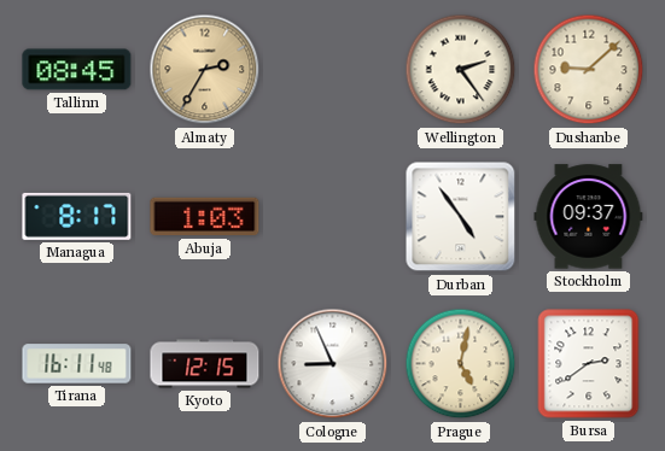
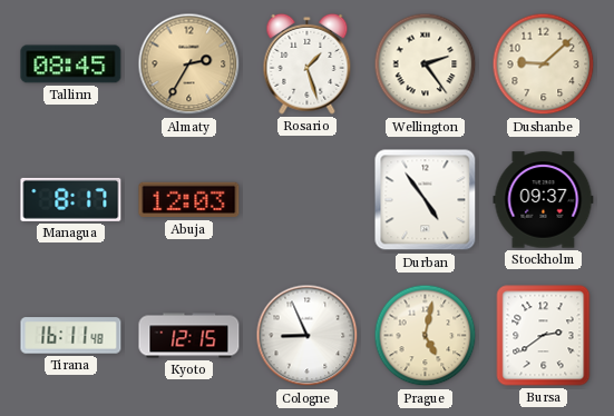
Rosario: none -> 1:27
Abuja: 1:03 -> 12:03
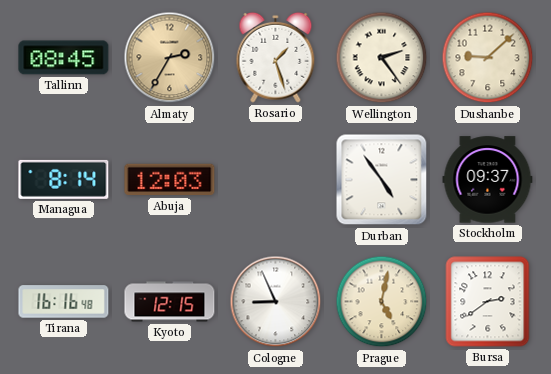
Managua: 8:17 -> 8:14
Tirana: 16:11 -> 16:16
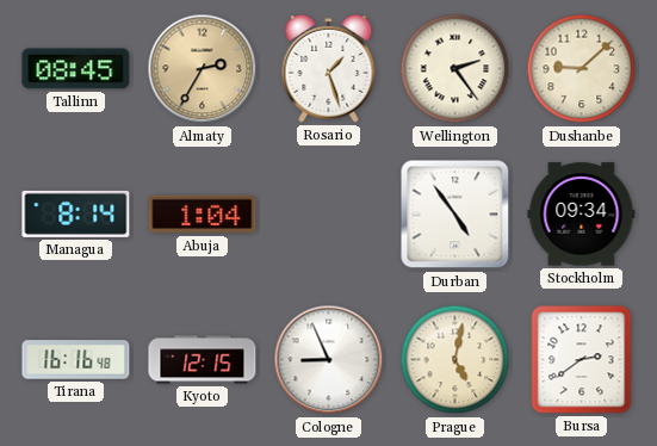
Abuja: 12:03 -> 1:04
Stockholm: 09:37 -> 09:34
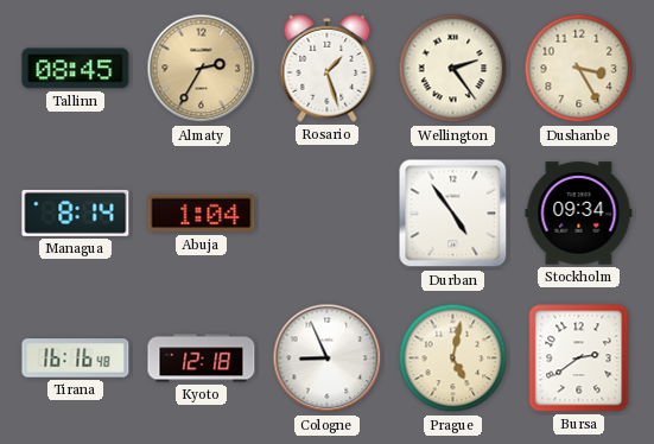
Dushanbe: 9:08 -> 3:25
Kyoto: 12:15 -> 12:18
